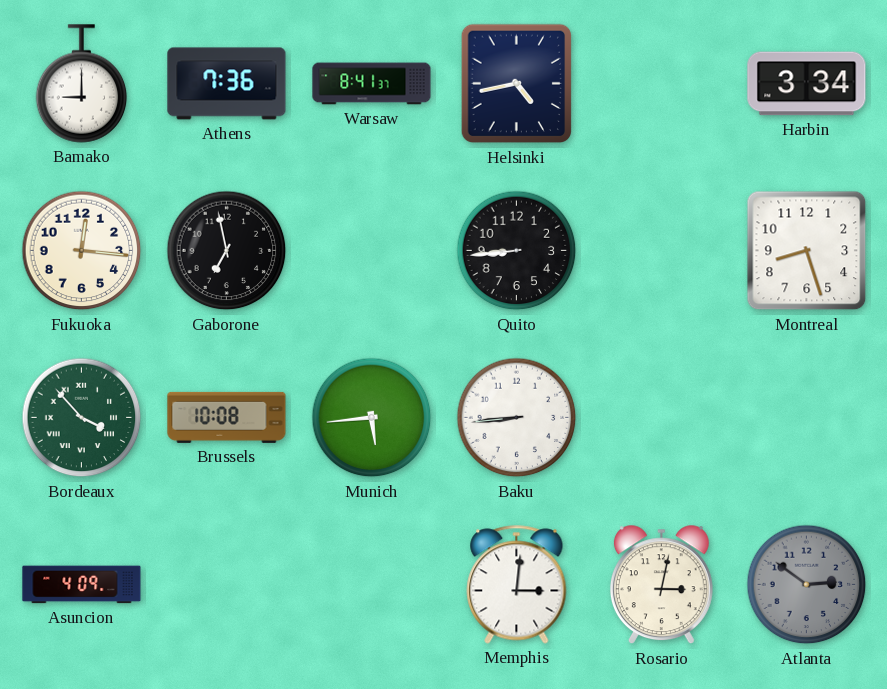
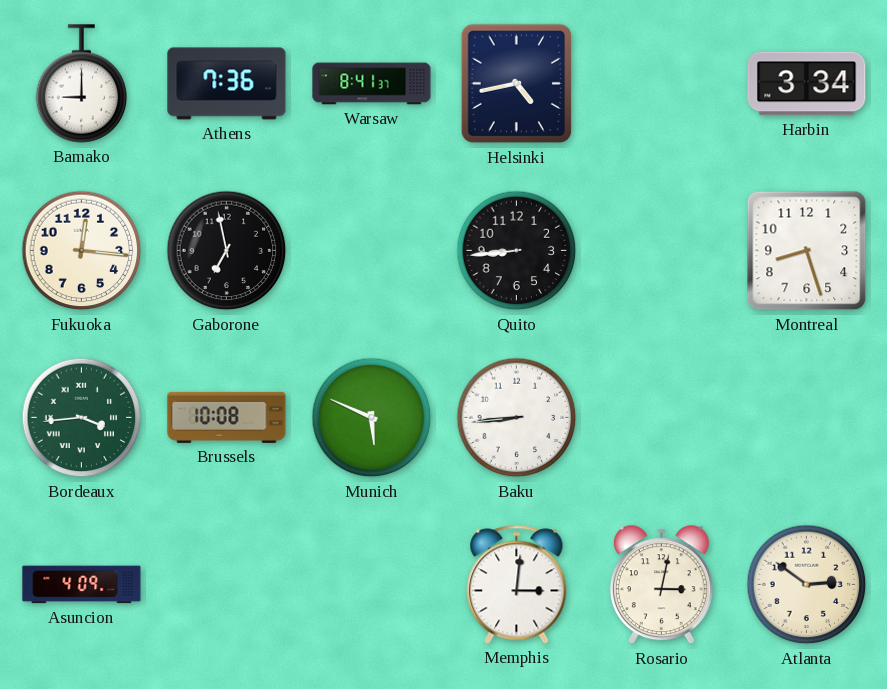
Bordeaux: 3:53 -> 3:44
Munich: 5:44 -> 5:49
Atlanta dial: grey -> cream
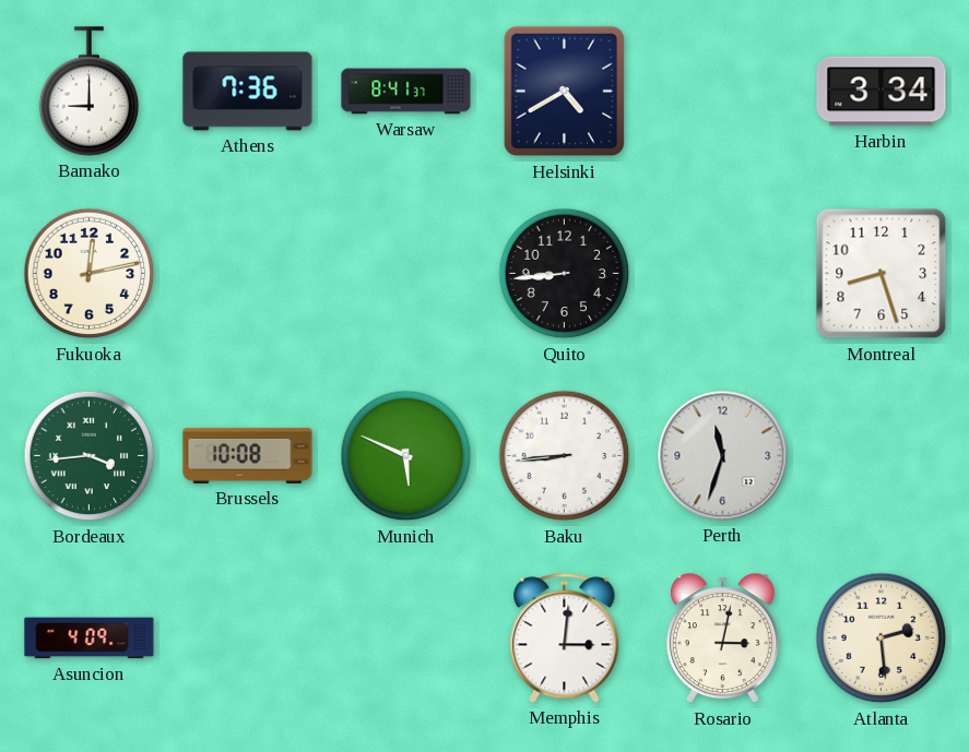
Helsinki: 4:43 -> 4:40
Fukuoka: 12:16 -> 12:13
Gaborone: 6:58 -> none
Perth: none -> 11:33
Atlanta: 2:51 -> 2:29
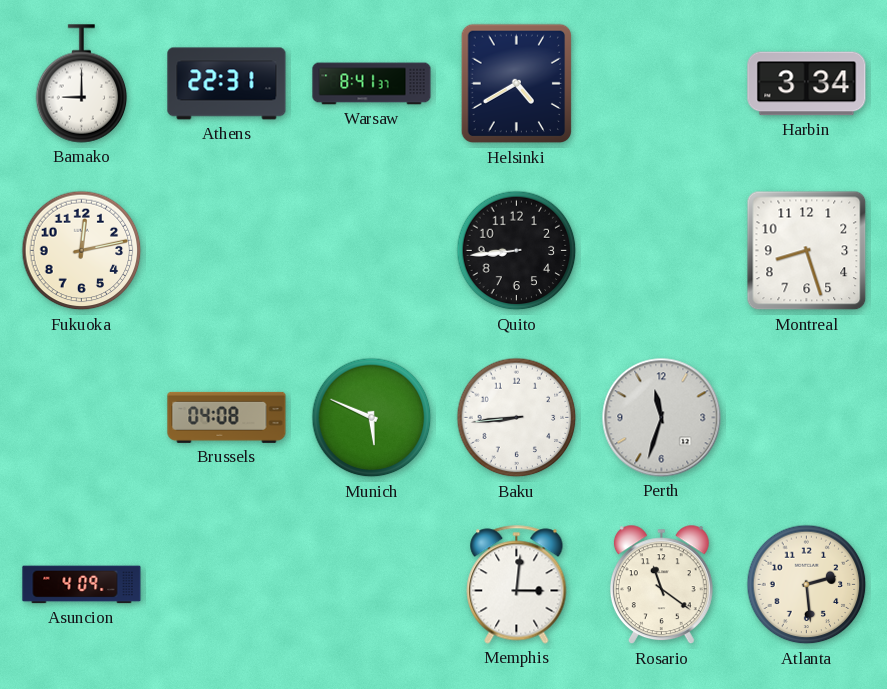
Athens: 7:36 -> 22:31
Bordeaux: 3:44 -> none
Brussels: 10:08 -> 04:08
Rosario: 3:02 -> 11:21
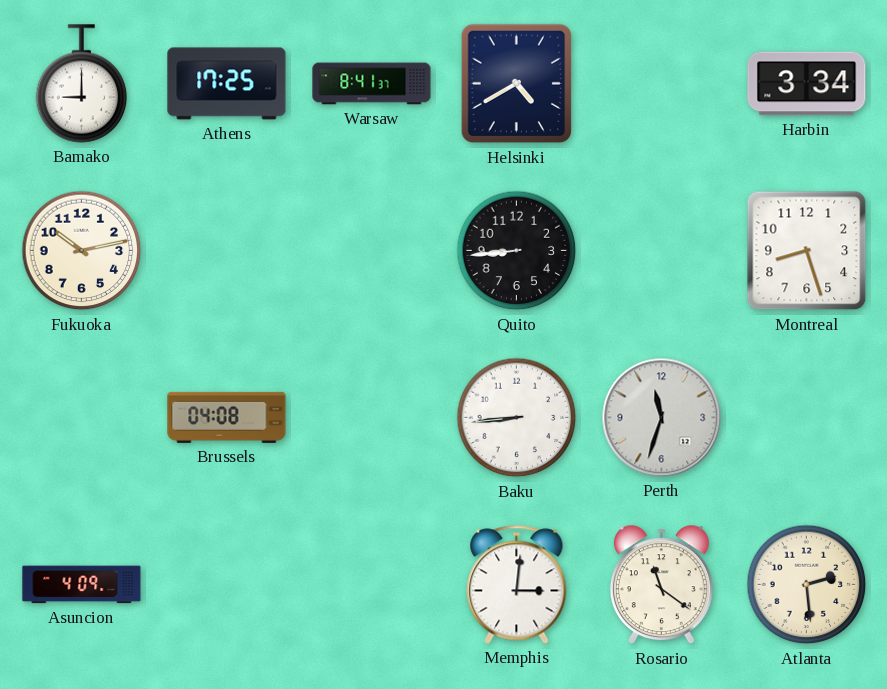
Athens: 22:31 -> 17:25
Fukuoka: 12:13 -> 10:13
Munich: 5:49 -> none
